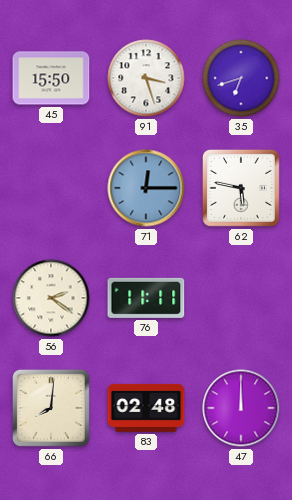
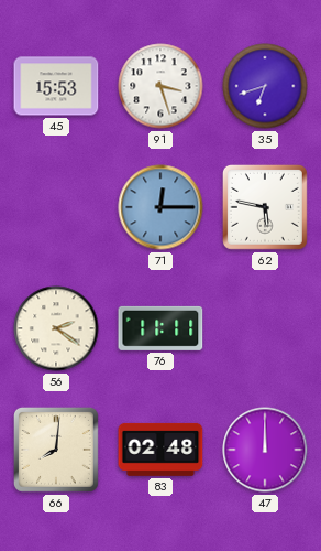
45: 15:50 -> 15:53
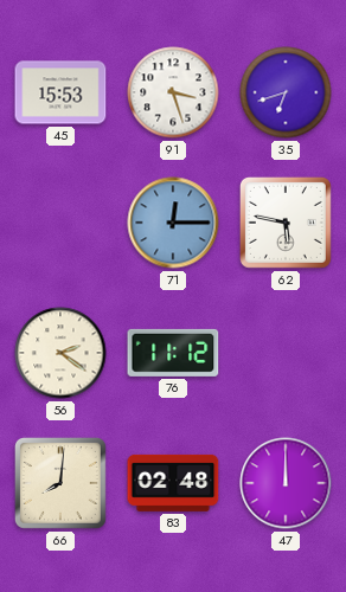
76: 11:11 -> 11:12
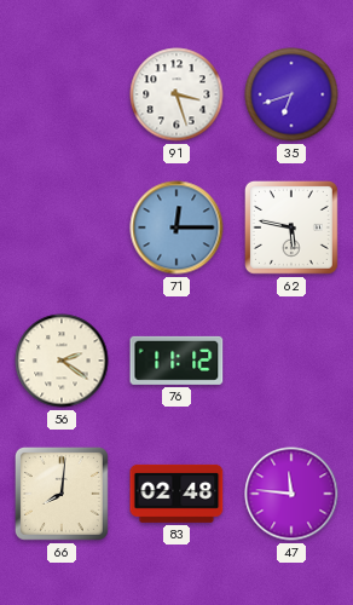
45: 15:53 -> none
47: 12:00 -> 11:46
